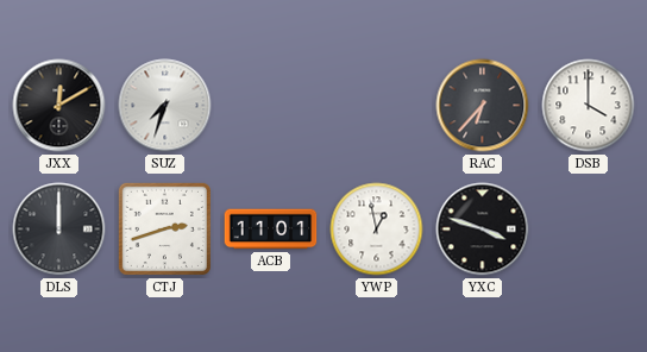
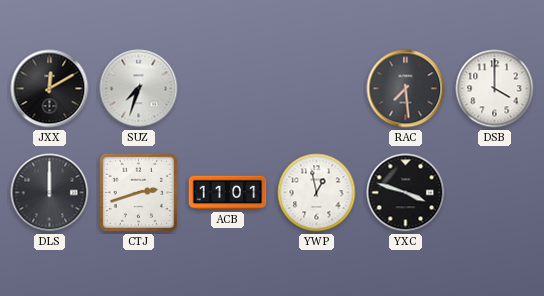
RAC: 6:37 -> 7:29
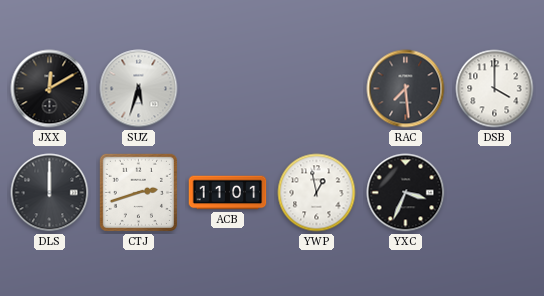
SUZ: 7:33 -> 5:33
YXC: 3:48 -> 3:34
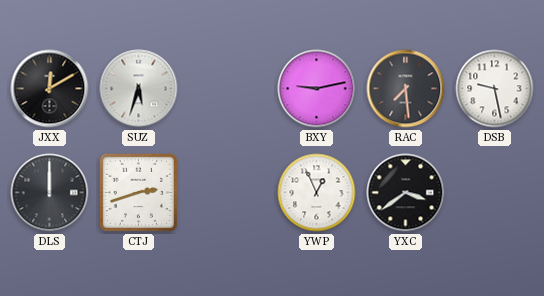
BXY: none -> 9:13
DSB: 4:00 -> 9:28
ACB: 11:01 -> none
YWP: 12:58 -> 12:56
YXC: 3:34 -> 3:39
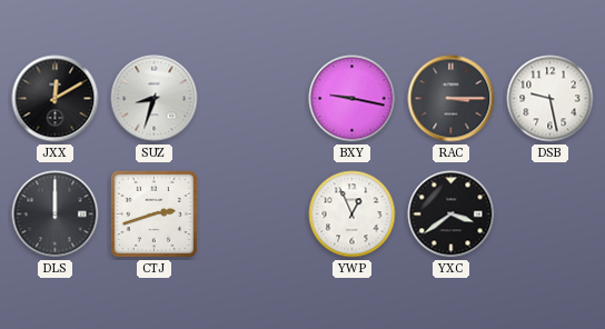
SUZ: 5:33 -> 8:33
BXY: 9:13 -> 9:17
RAC: 7:29 -> 3:15
